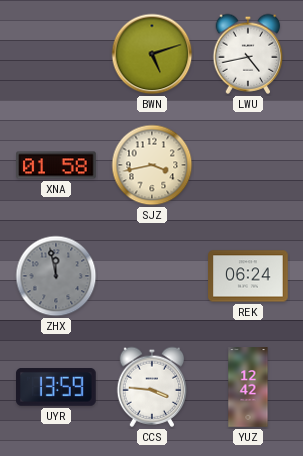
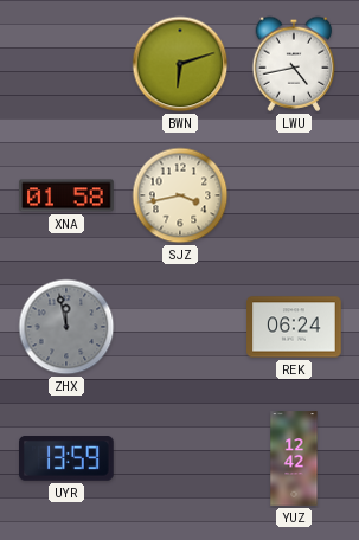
BWN: 5:12 -> 6:12
CCS: 3:46 -> none
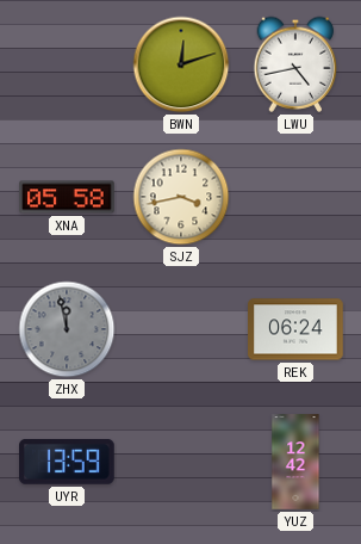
BWN: 6:12 -> 12:12
XNA: 01:58 -> 05:58
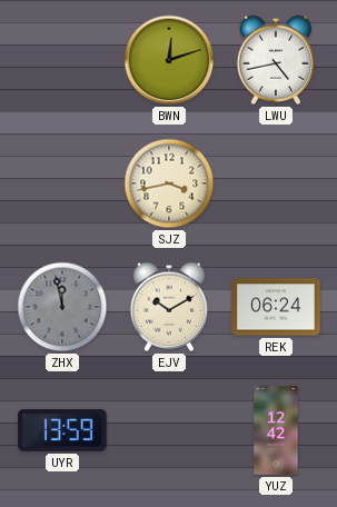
XNA: 05:58 -> none
EJV: none -> 10:10
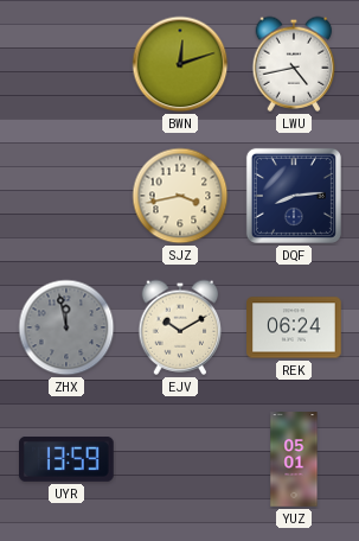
DQF: none -> 8:14
YUZ: 12:42 -> 05:01
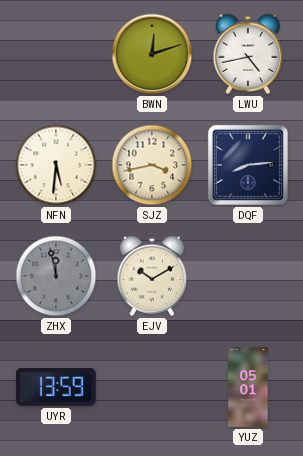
NFN: none -> 5:31
REK: 06:24 -> none
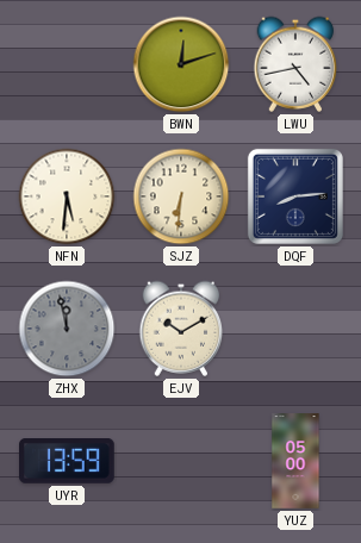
SJZ: 3:43 -> 6:31
YUZ: 05:01 -> 05:00
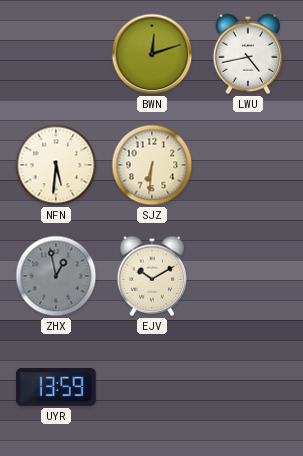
DQF: 8:14 -> none
ZHX: 11:58 -> 12:58
YUZ: 05:00 -> none
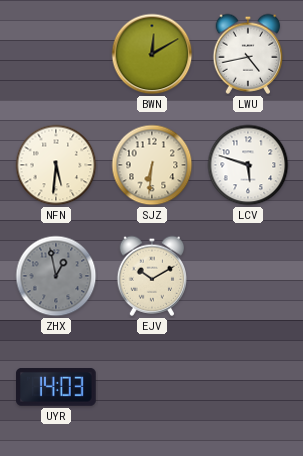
BWN: 12:12 -> 12:10
LCV: none -> 5:48
UYR: 13:59 -> 14:03
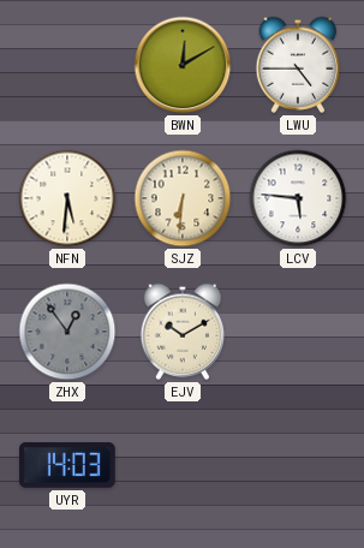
LWU: 4:43 -> 4:45
LCV: 5:48 -> 5:46
ZHX: 12:58 -> 12:54
